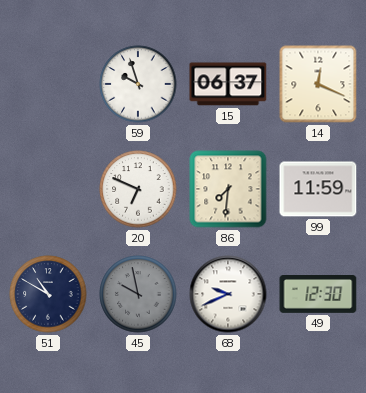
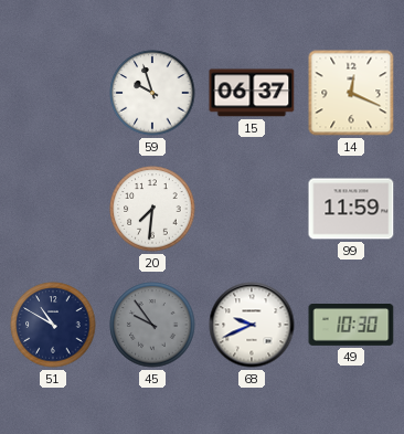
20: 6:49 -> 7:31
86: 7:31 -> none
45: 9:58 -> 9:54
49: 12:30 -> 10:30
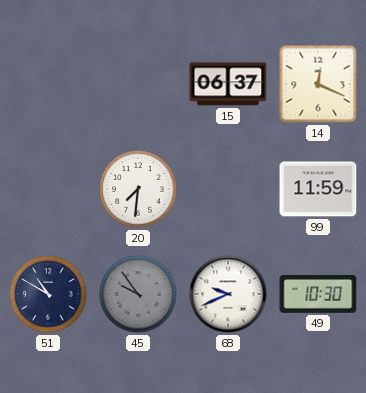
59: 9:57 -> none
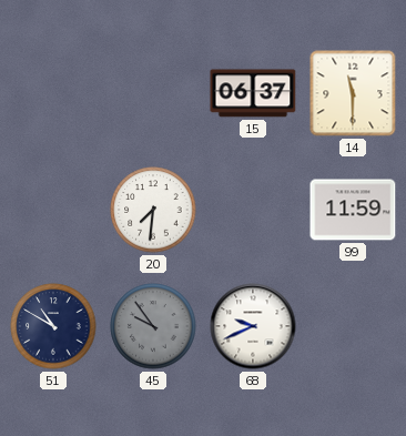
14: 12:19 -> 11:30
49: 10:30 -> none
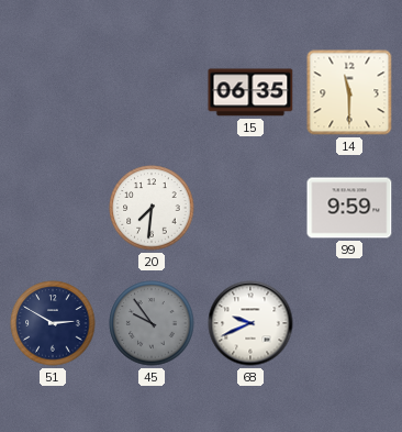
15: 06:37 -> 06:35
99: 11:59 -> 9:59
51: 10:50 -> 2:50
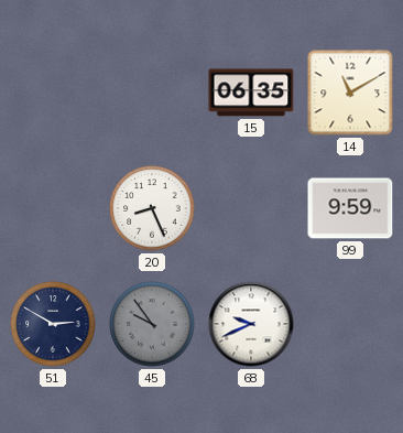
14: 11:30 -> 11:10
20: 7:31 -> 8:26
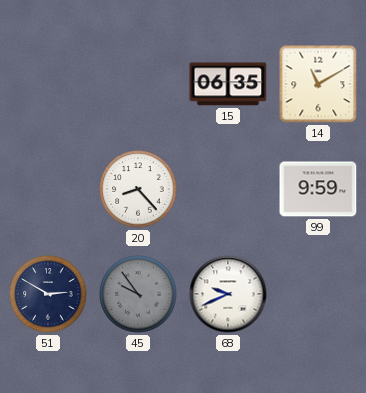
20: 8:26 -> 8:23
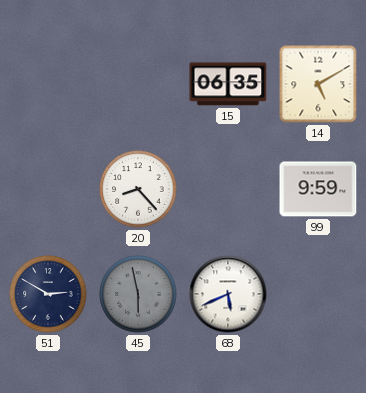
14: 11:10 -> 5:10
45: 9:54 -> 5:58
68: 9:41 -> 5:41
